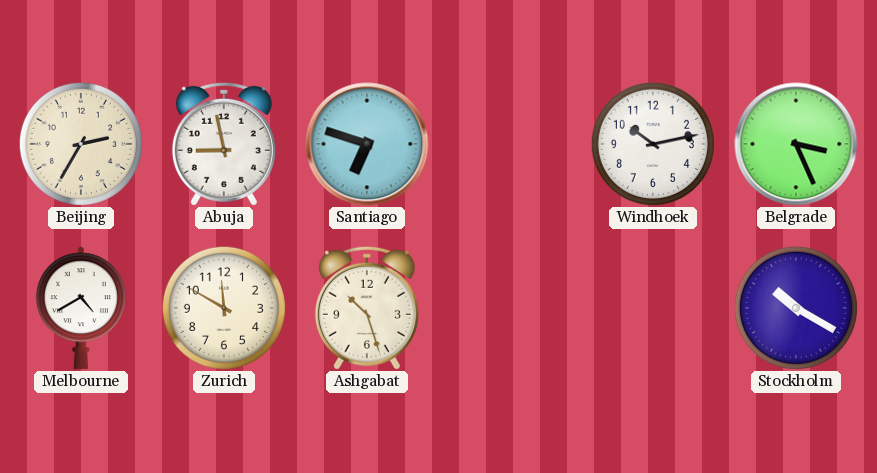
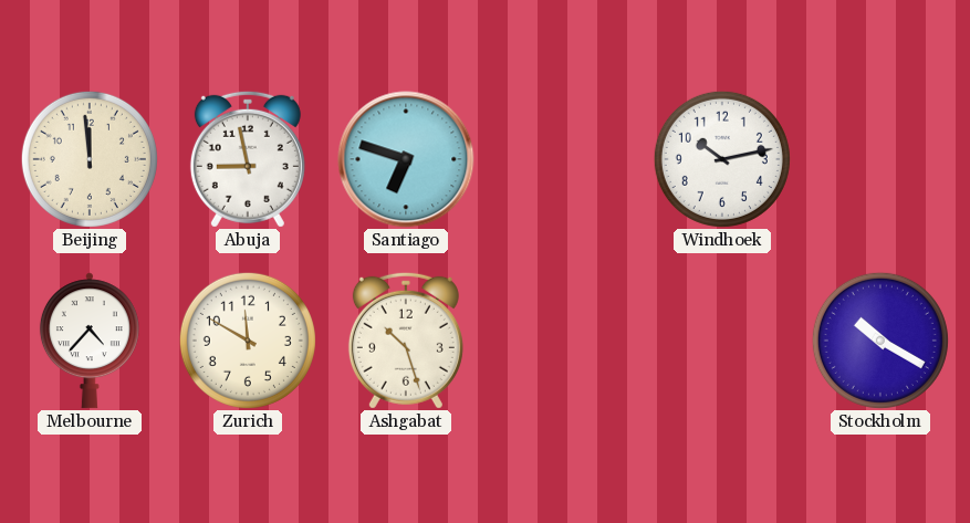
Beijing: 2:35 -> 11:59
Belgrade: 3:26 -> none
Melbourne: 4:40 -> 4:37
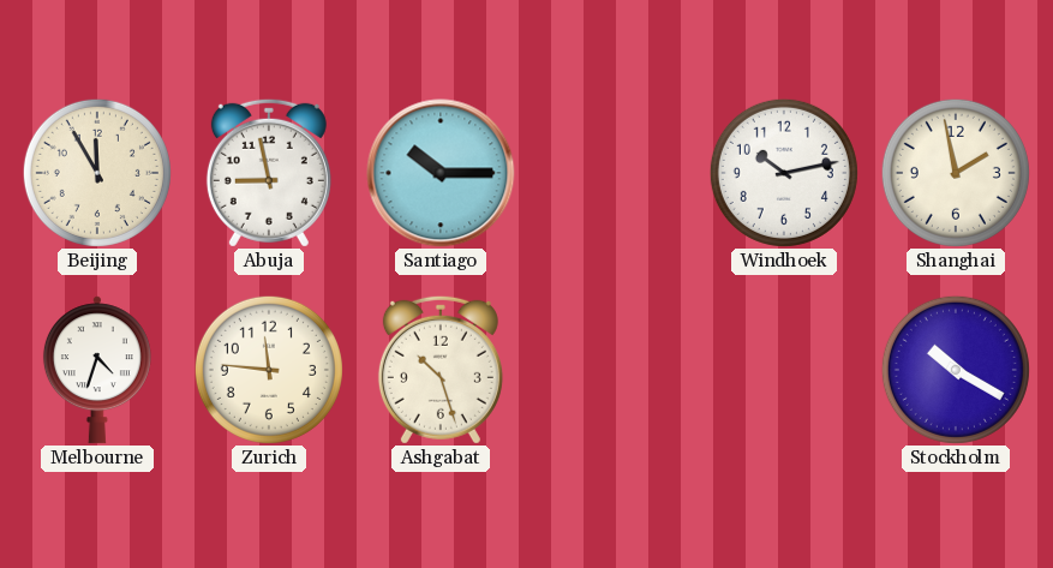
Beijing: 11:59 -> 11:55
Santiago: 6:48 -> 10:15
Shanghai: none -> 1:58
Melbourne: 4:37 -> 4:33
Zurich: 11:50 -> 11:46
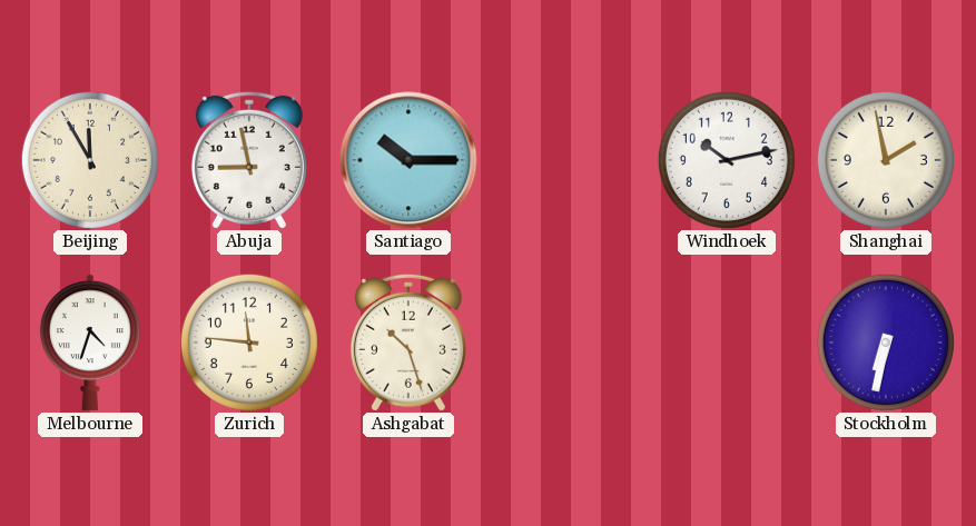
Stockholm: 10:20 -> 6:32
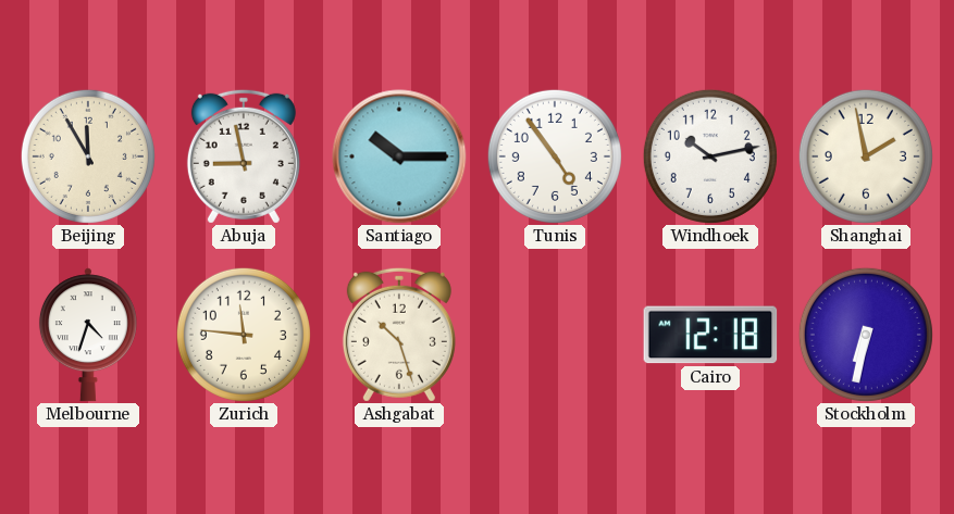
Tunis: none -> 4:54
Cairo: none -> 12:18
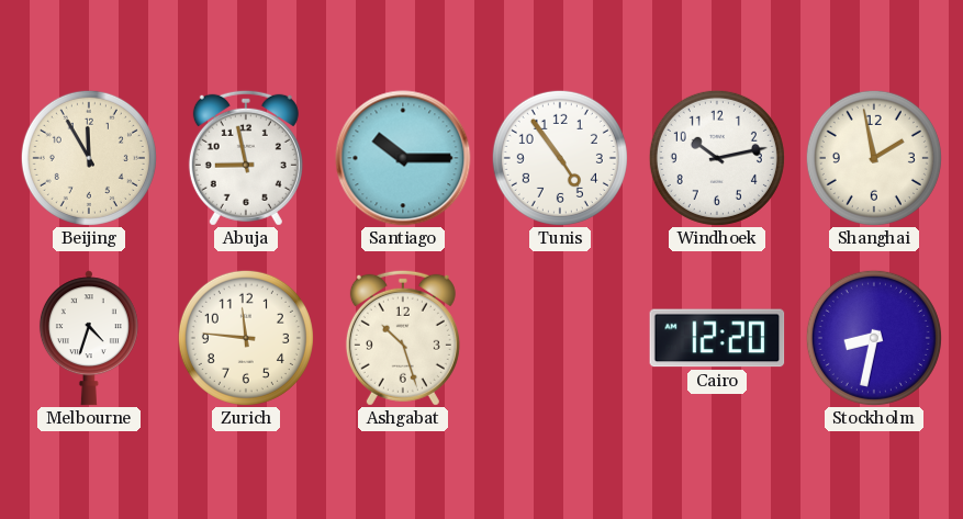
Cairo: 12:18 -> 12:20
Stockholm: 6:32 -> 8:32
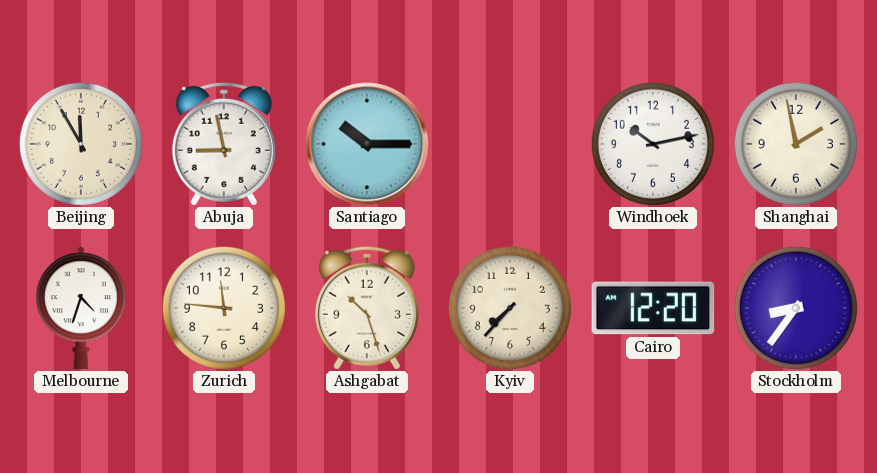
Tunis: 4:54 -> none
Kyiv: none -> 7:37
Stockholm: 8:32 -> 8:36
